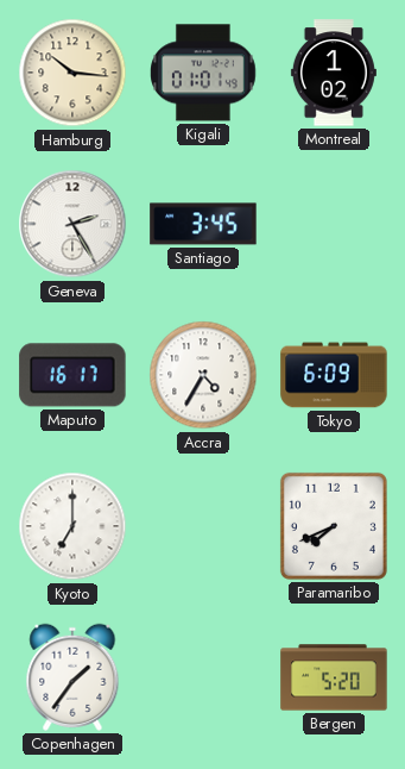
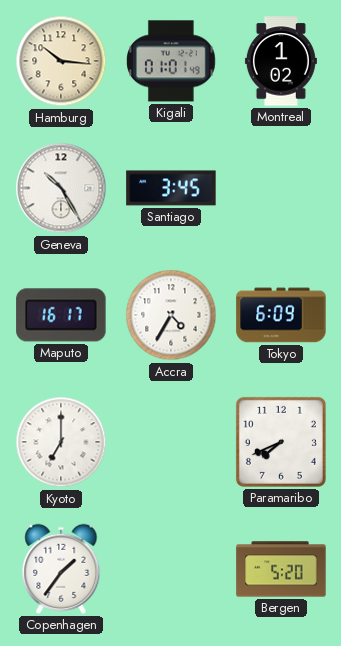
Geneva: 2:25 -> 10:25
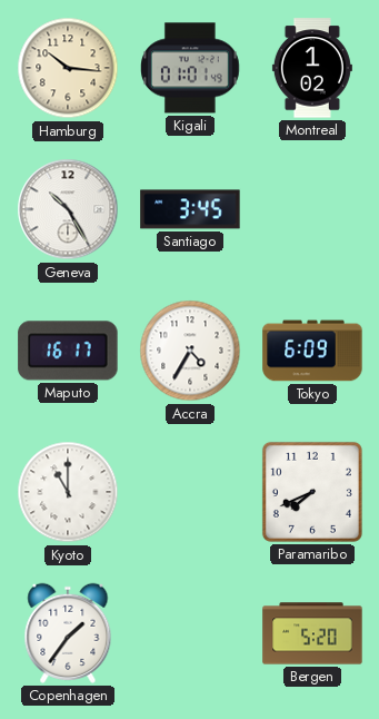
Kyoto: 7:00 -> 11:00
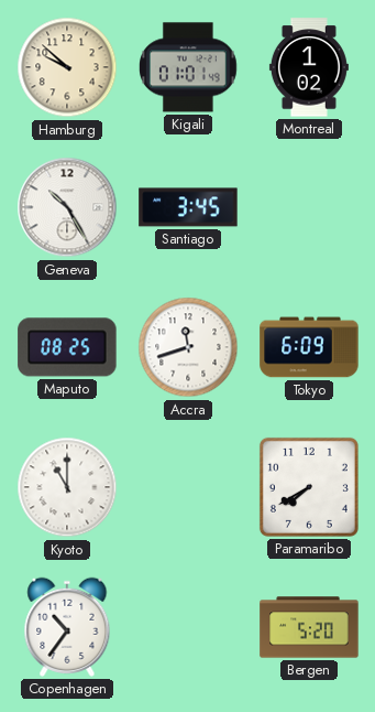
Hamburg: 10:16 -> 9:52
Maputo: 16:17 -> 08:25
Accra: 4:35 -> 11:42
Paramaribo: 7:41 -> 7:40
Copenhagen: 1:36 -> 10:36
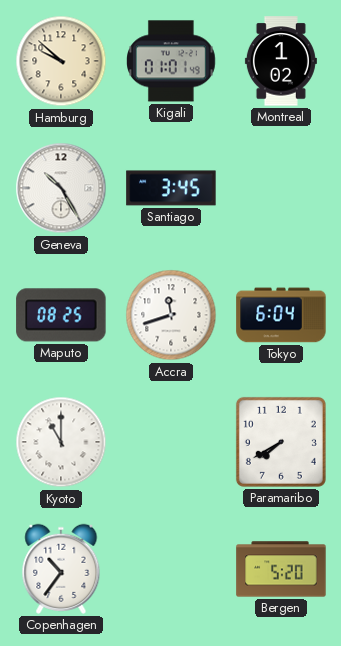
Tokyo: 6:09 -> 6:04
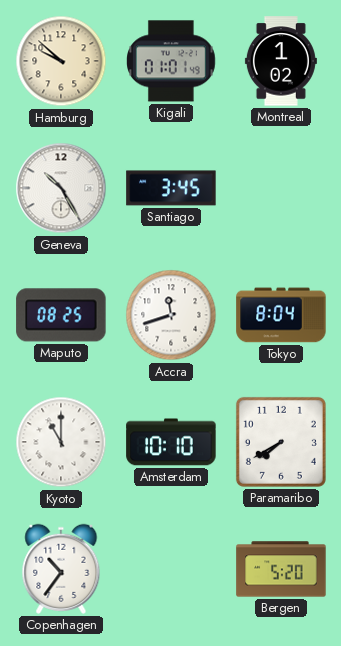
Tokyo: 6:04 -> 8:04
Amsterdam: none -> 10:10
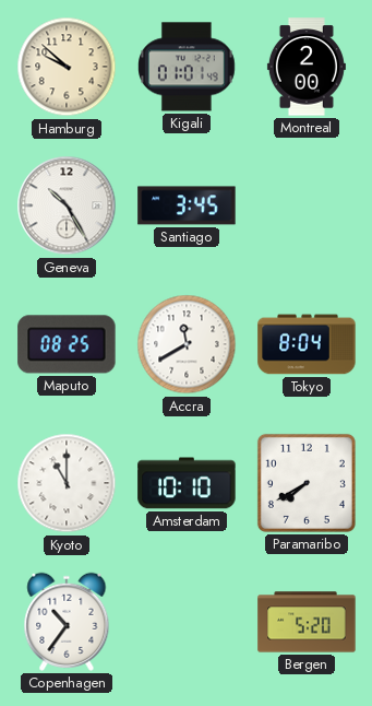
Montreal: 1:02 -> 2:00
Accra: 11:42 -> 11:40
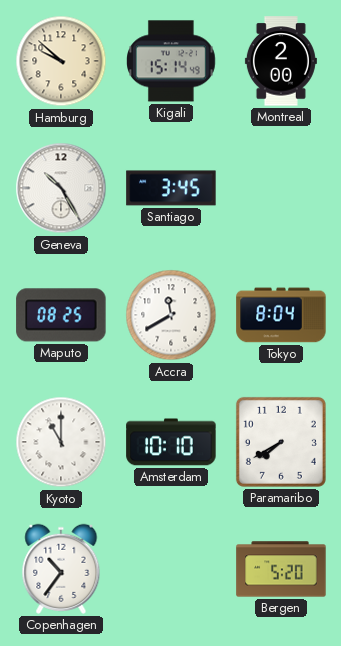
Kigali: 01:01 -> 15:14
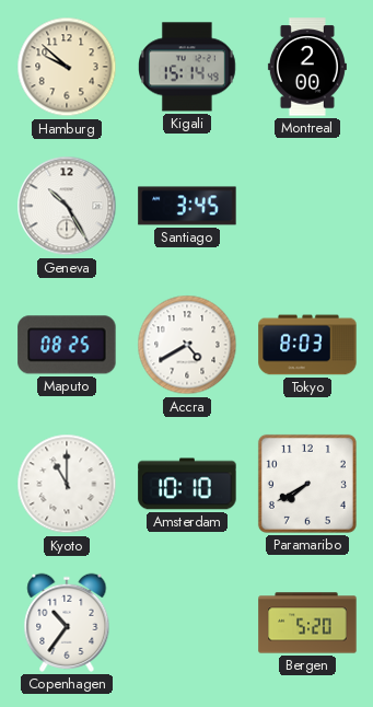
Accra: 11:40 -> 4:40
Tokyo: 8:04 -> 8:03
